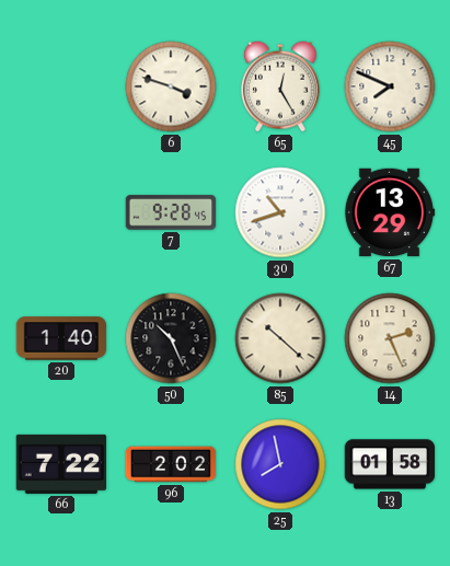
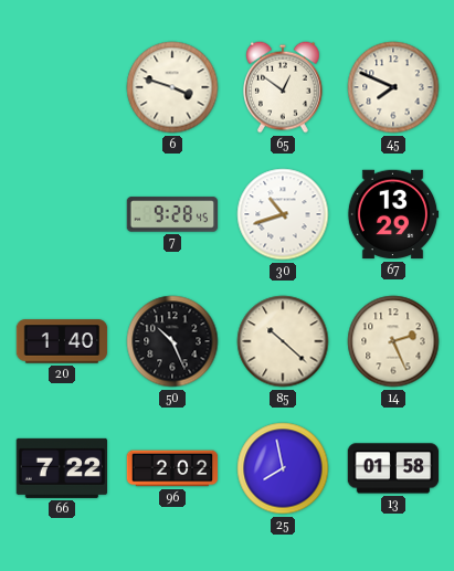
65: 12:25 -> 12:51
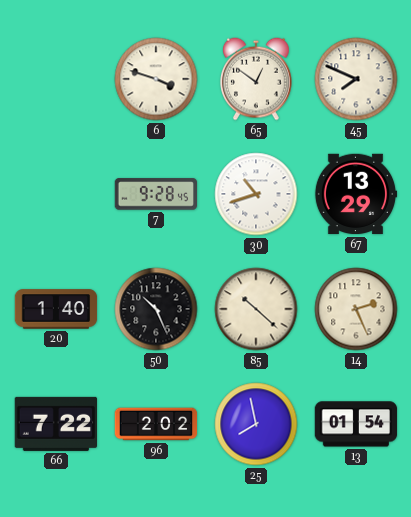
13: 01:58 -> 01:54
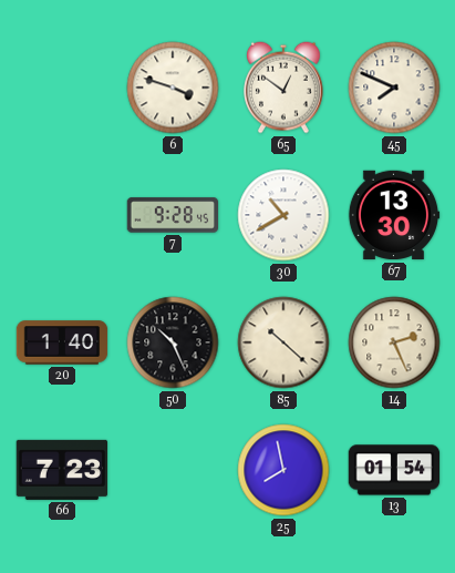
30: 10:42 -> 10:40
67: 13:29 -> 13:30
66: 7:22 -> 7:23
96: 2:02 -> none
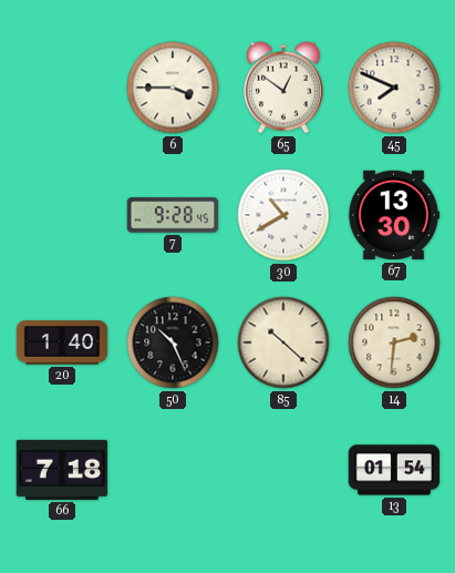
6: 3:48 -> 3:45
14: 2:26 -> 2:31
66: 7:23 -> 7:18
25: 7:58 -> none
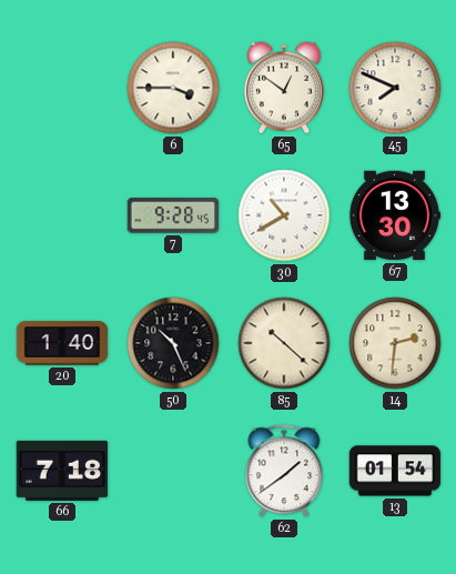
62: none -> 1:39
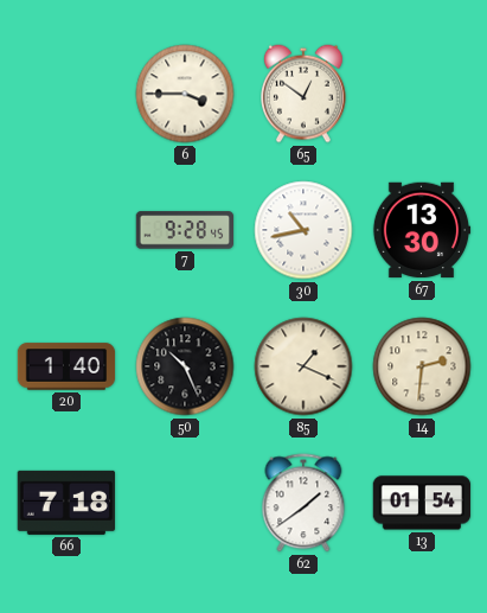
45: 7:49 -> none
30: 10:40 -> 10:43
85: 10:22 -> 1:19
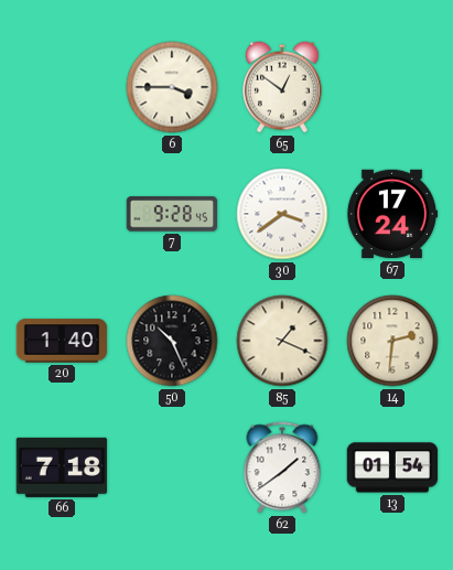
30: 10:43 -> 3:39
67: 13:30 -> 17:24
